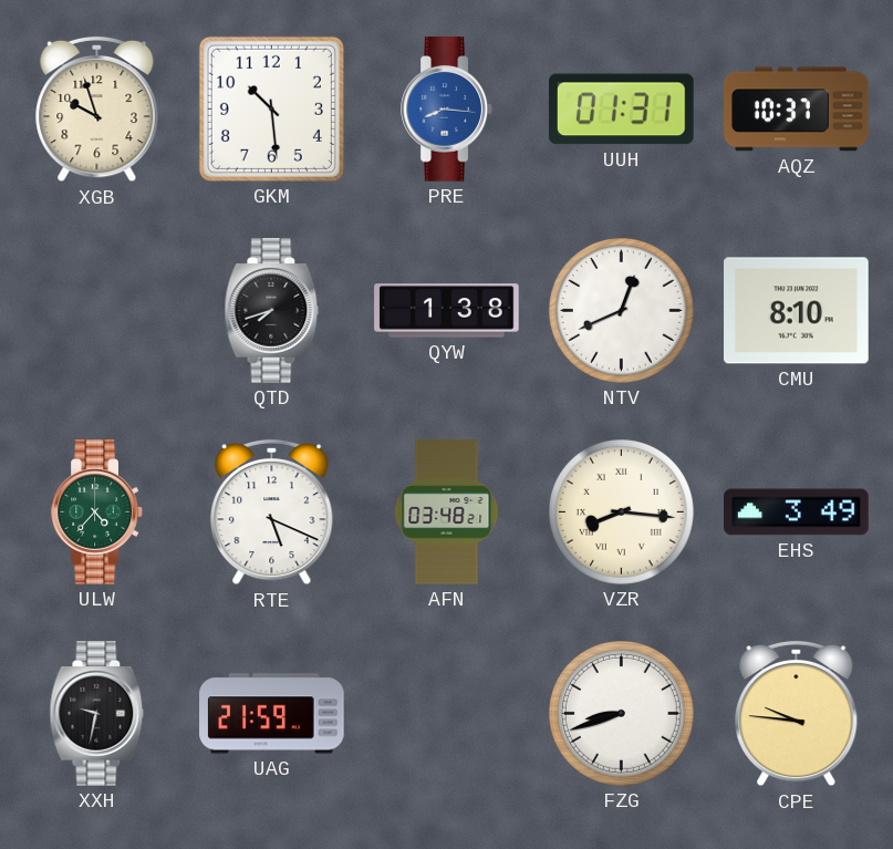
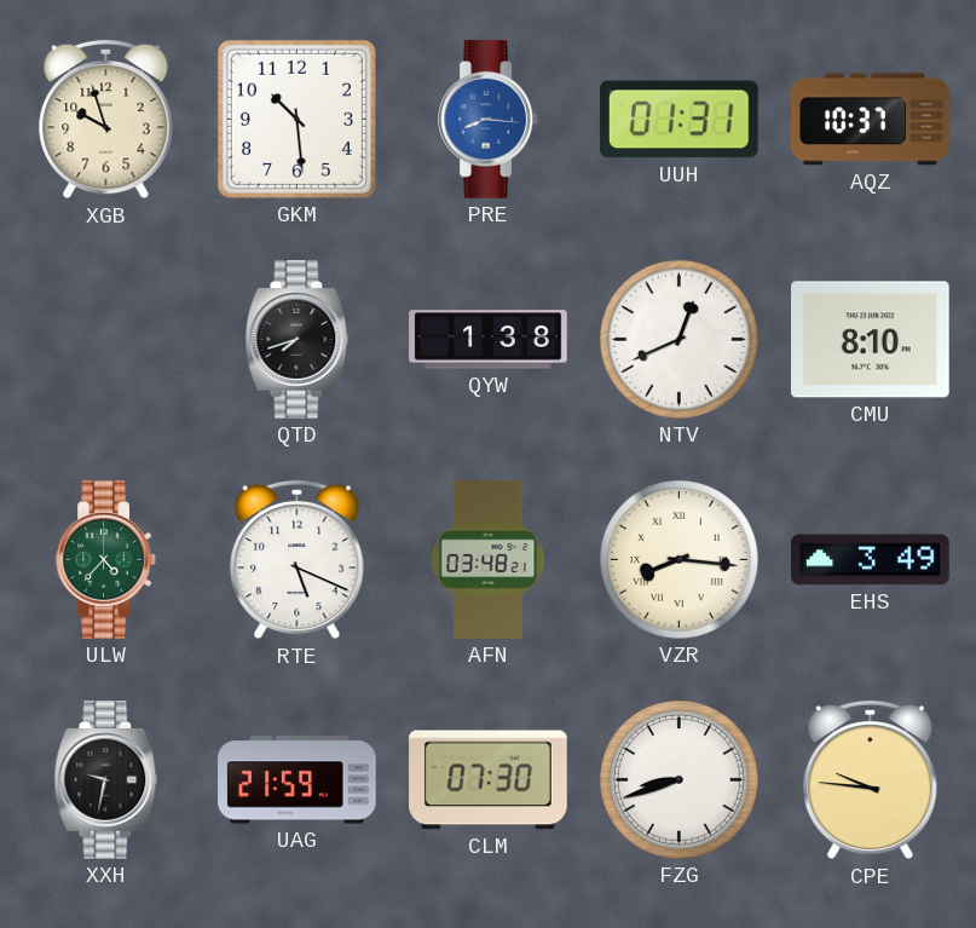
CLM: none -> 07:30
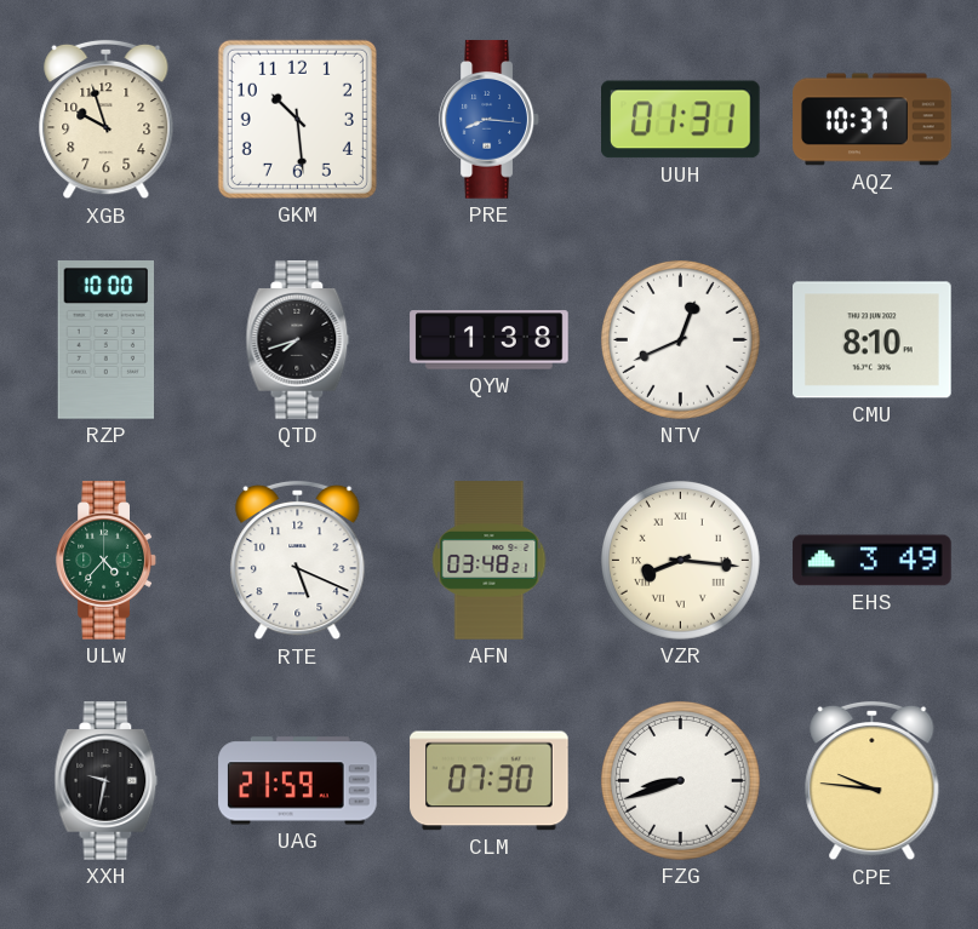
RZP: none -> 10:00
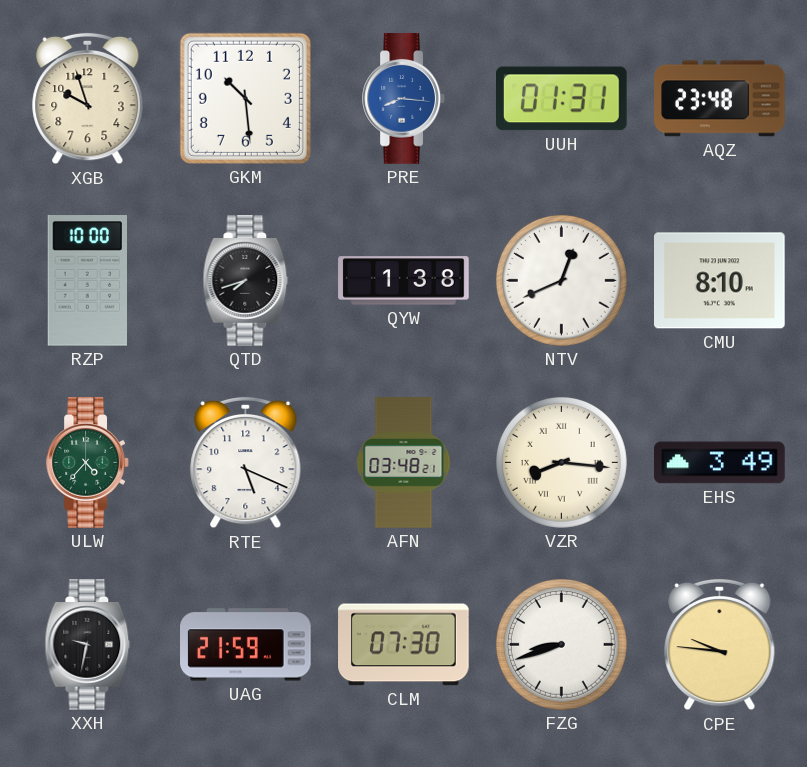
AQZ: 10:37 -> 23:48
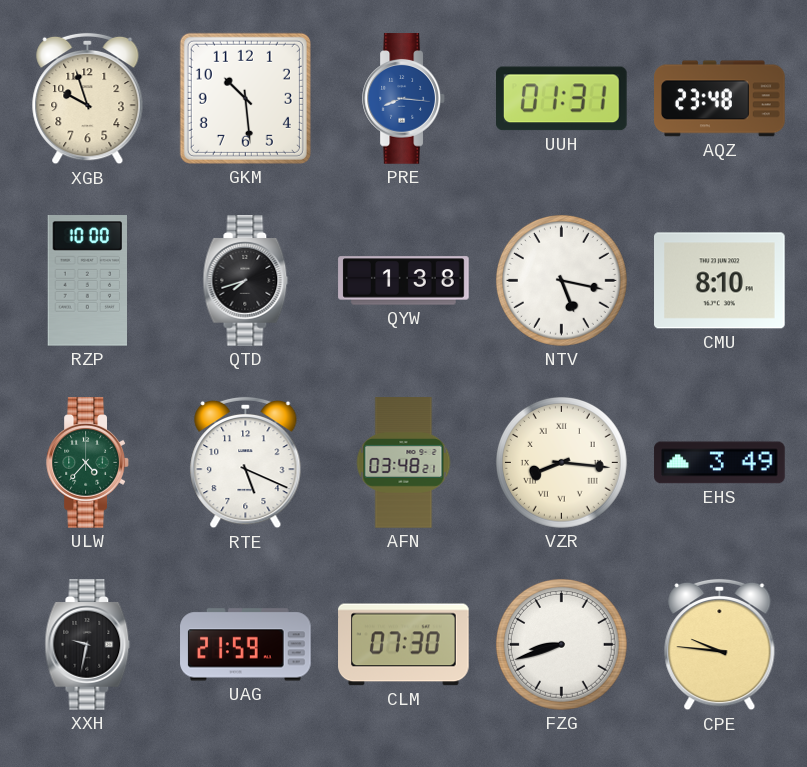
NTV: 12:41 -> 5:17
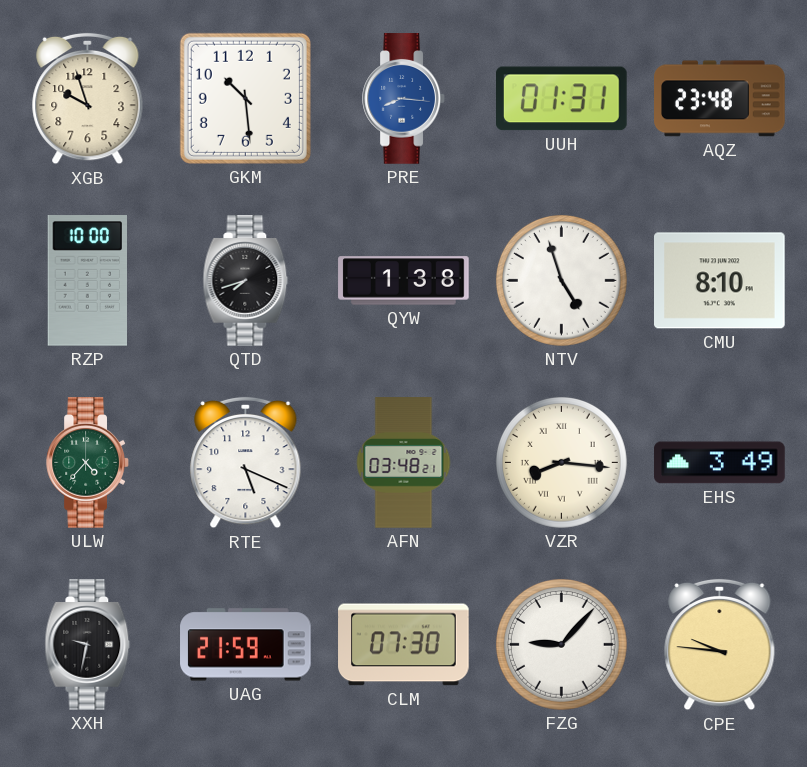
NTV: 5:17 -> 4:57
FZG: 8:42 -> 9:07
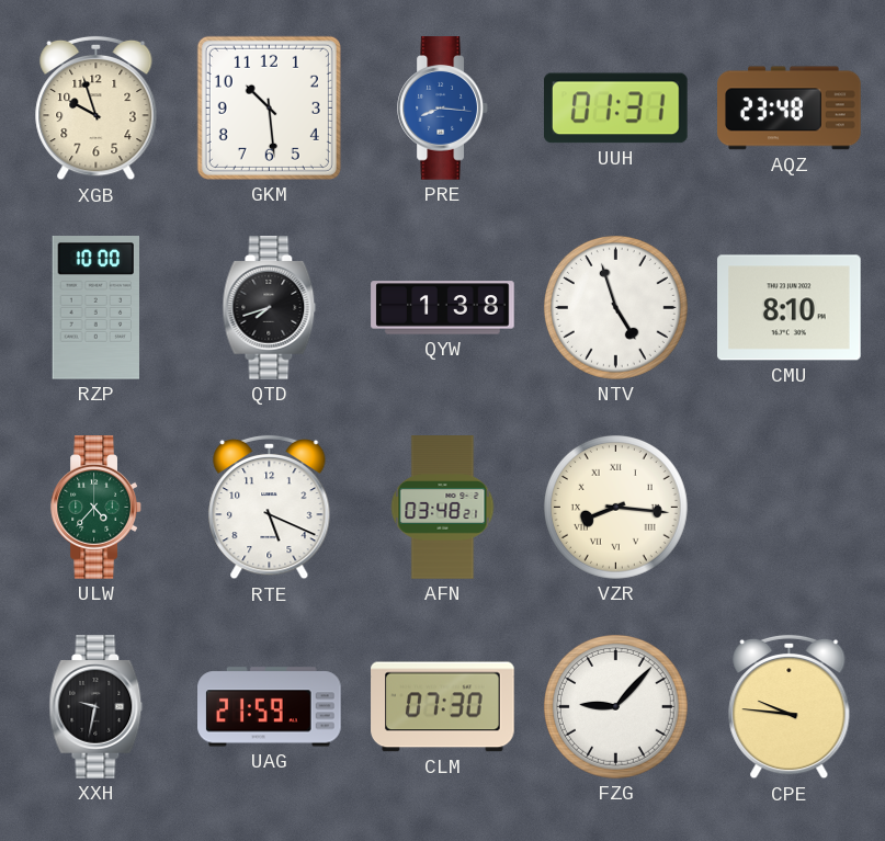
EHS: 3:49 -> none
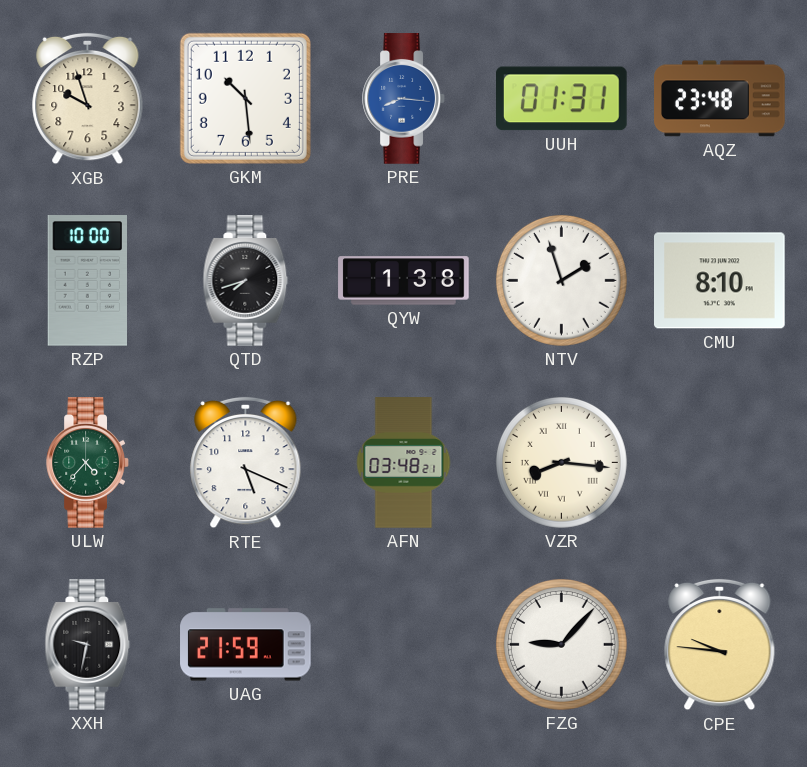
NTV: 4:57 -> 1:57
CLM: 07:30 -> none
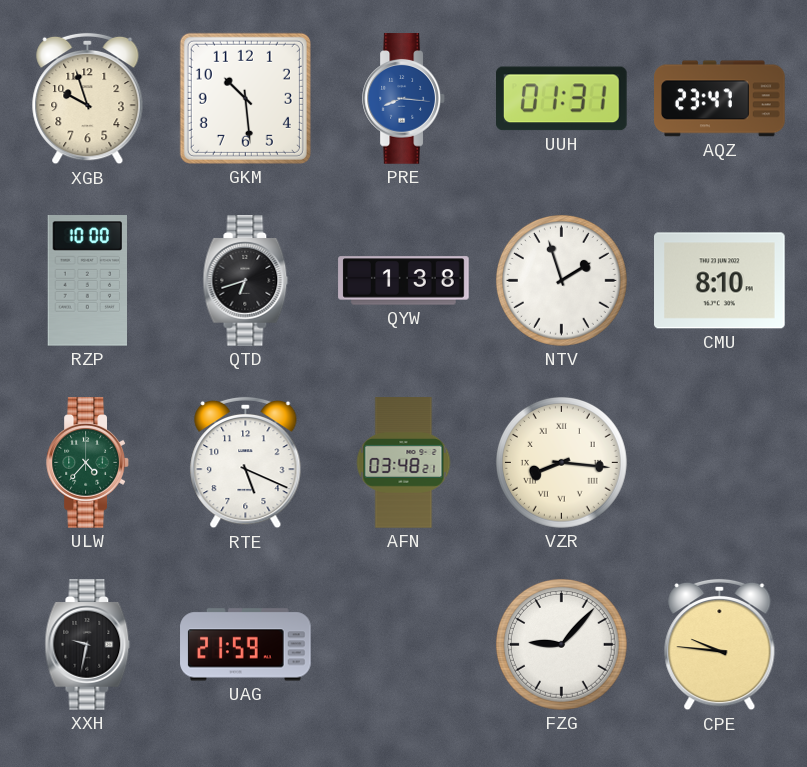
AQZ: 23:48 -> 23:47
QTD: 7:42 -> 6:42
